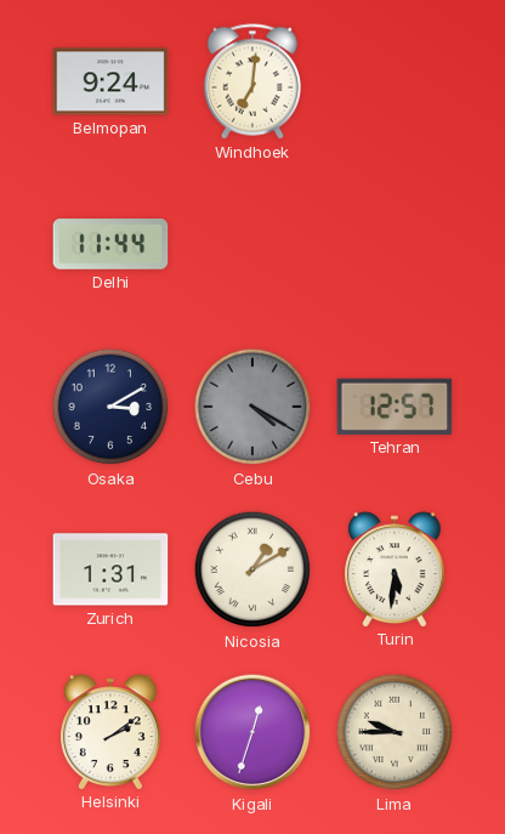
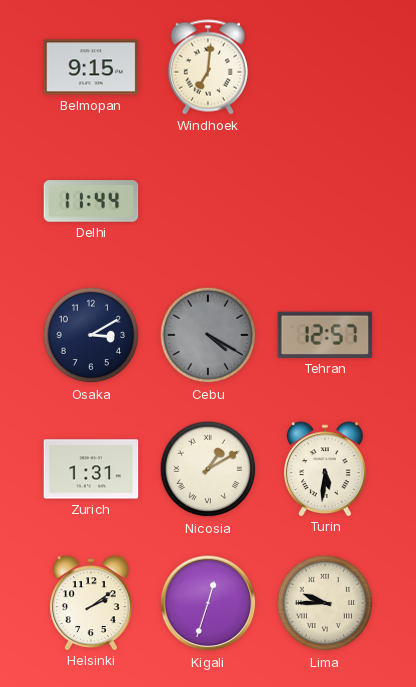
Belmopan: 9:24 -> 9:15
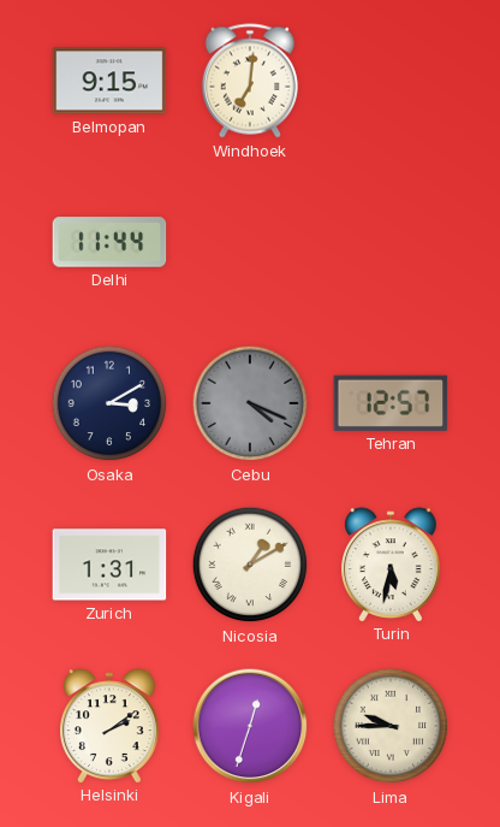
Cebu: 4:20 -> 4:19
Turin: 5:31 -> 5:32
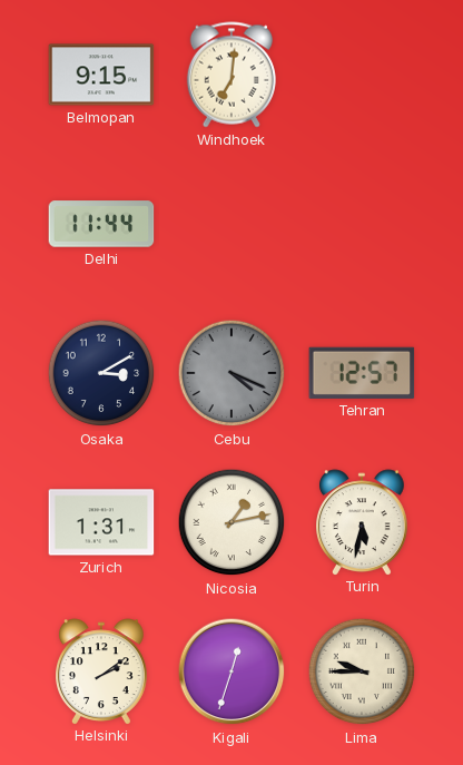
Nicosia: 1:10 -> 1:13
